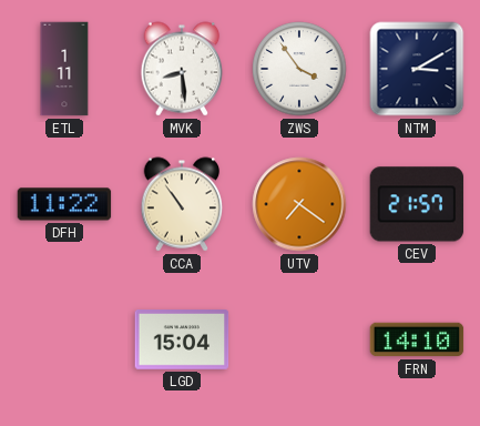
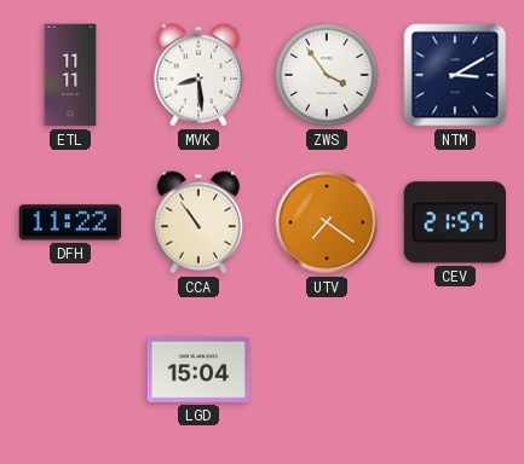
ETL: 1:11 -> 11:11
FRN: 14:10 -> none
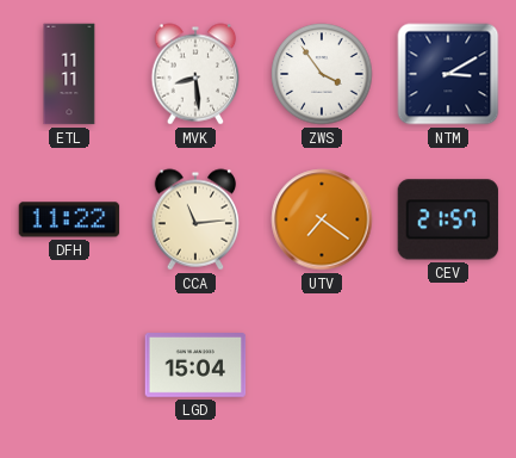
CCA: 10:54 -> 11:14
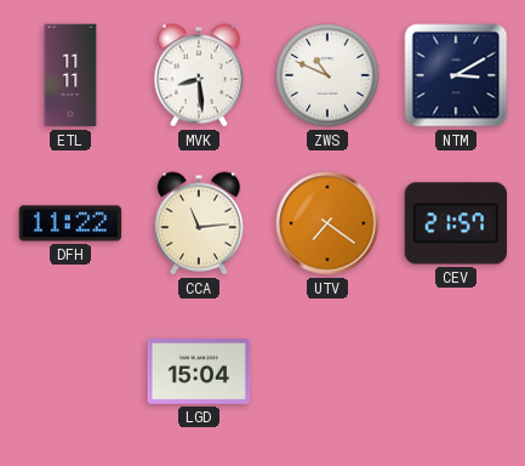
ZWS: 3:54 -> 10:49
